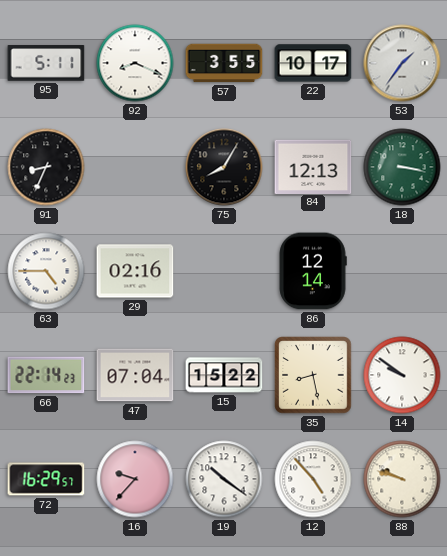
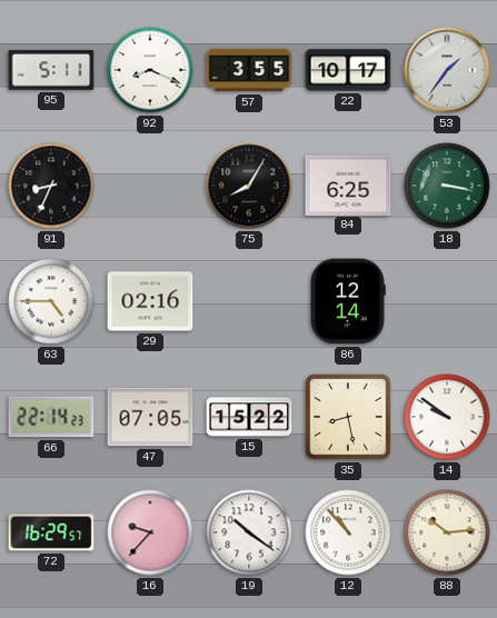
84: 12:13 -> 6:25
47: 07:04 -> 07:05
12: 4:53 -> 10:53
88: 9:48 -> 10:14
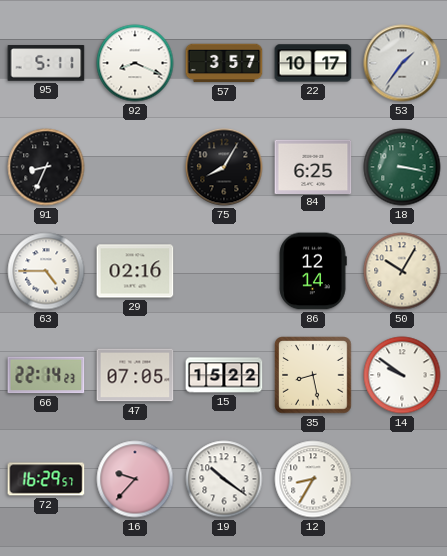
57: 3:55 -> 3:57
50: none -> 10:05
12: 10:53 -> 8:35
88: 10:14 -> none
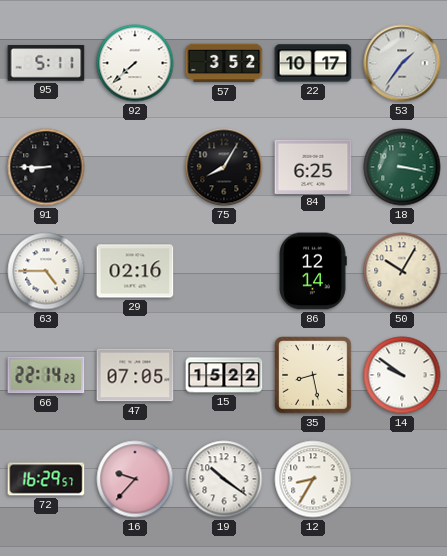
92: 8:19 -> 7:38
57: 3:57 -> 3:52
91: 8:34 -> 8:45
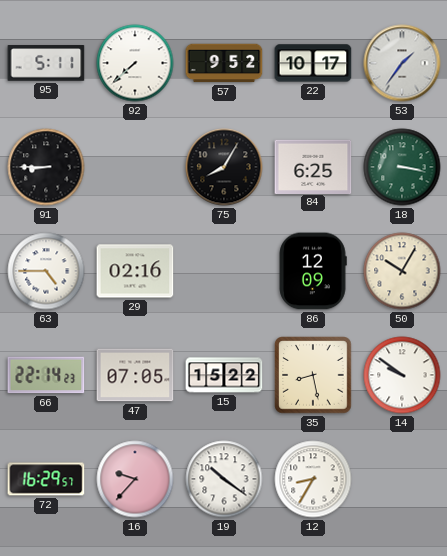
57: 3:52 -> 9:52
86: 12:14 -> 12:09
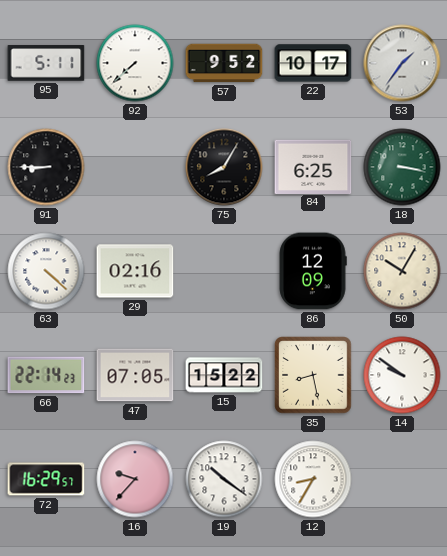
63: 4:45 -> 4:22
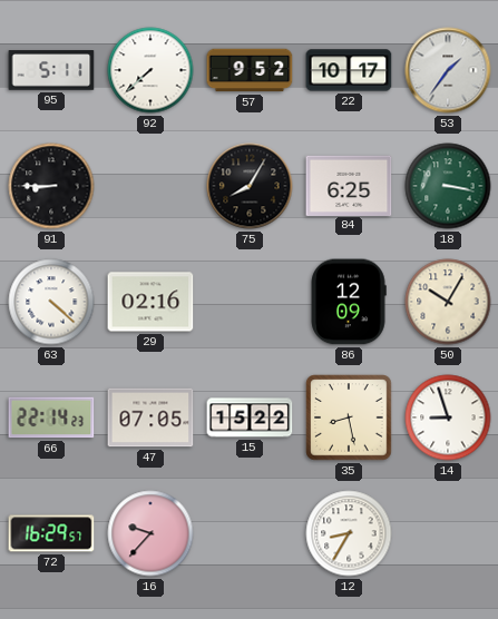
14: 9:51 -> 8:57
19: 10:21 -> none
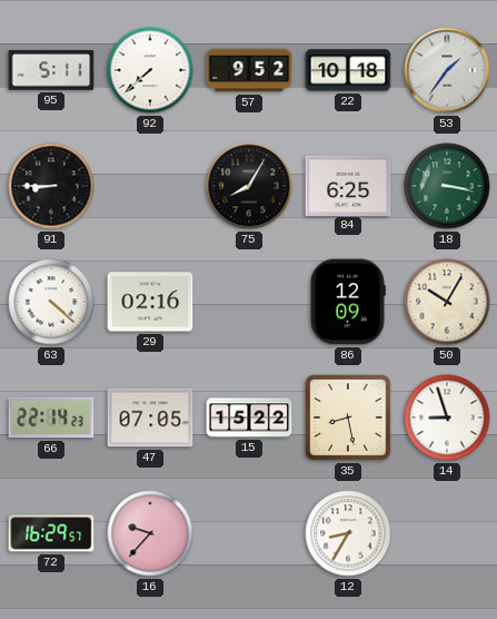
22: 10:17 -> 10:18
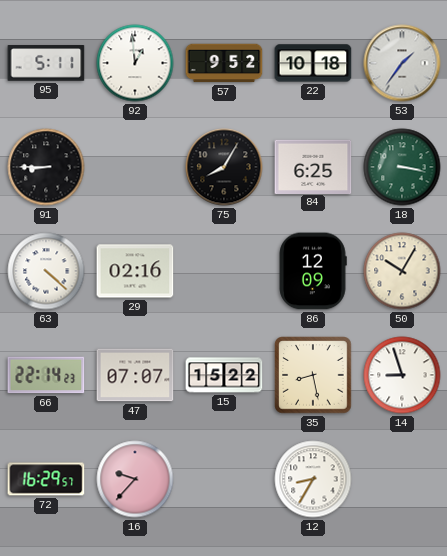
92: 7:38 -> 12:59
47: 07:05 -> 07:07
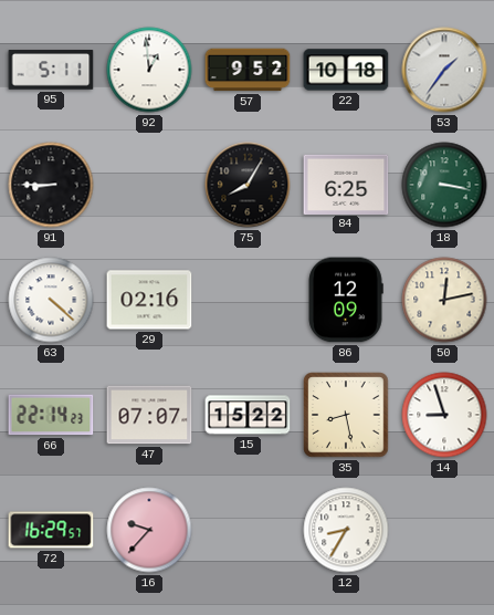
50: 10:05 -> 12:13
